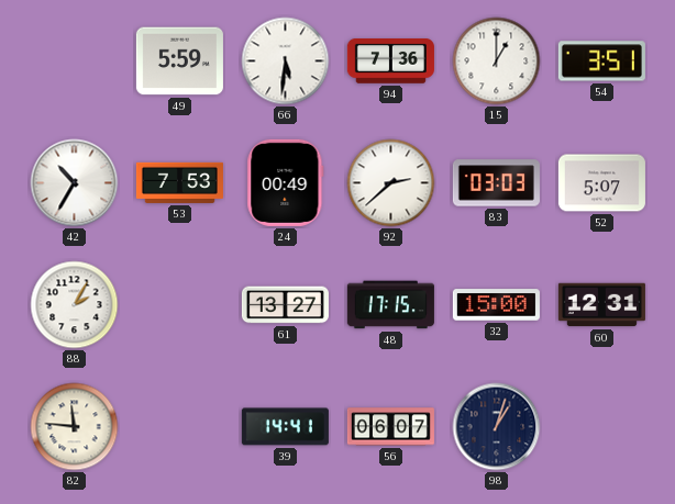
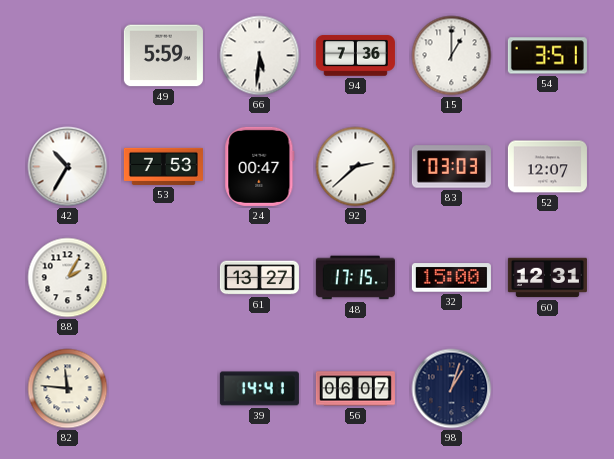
24: 00:49 -> 00:47
52: 5:07 -> 12:07
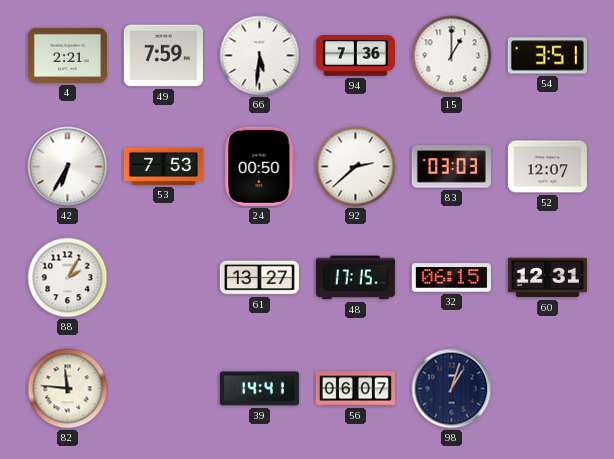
4: none -> 2:21
49: 5:59 -> 7:59
42: 10:35 -> 6:35
24: 00:47 -> 00:50
32: 15:00 -> 06:15
